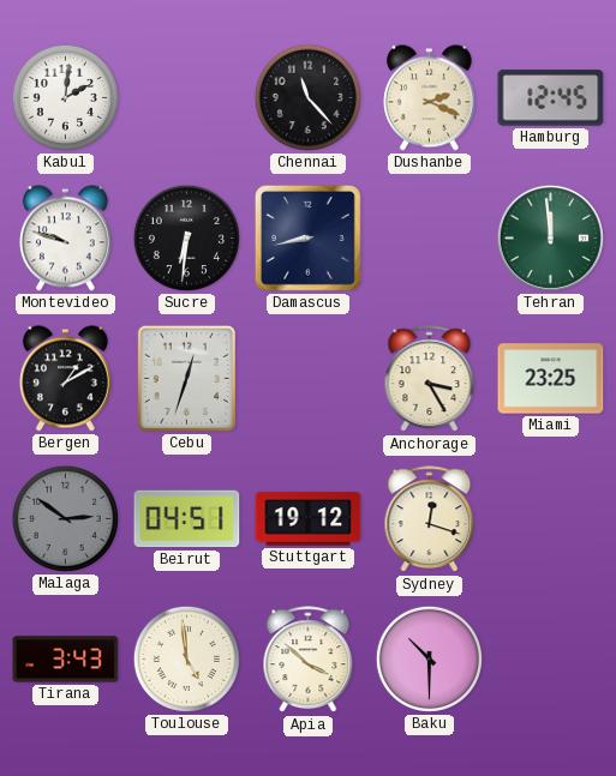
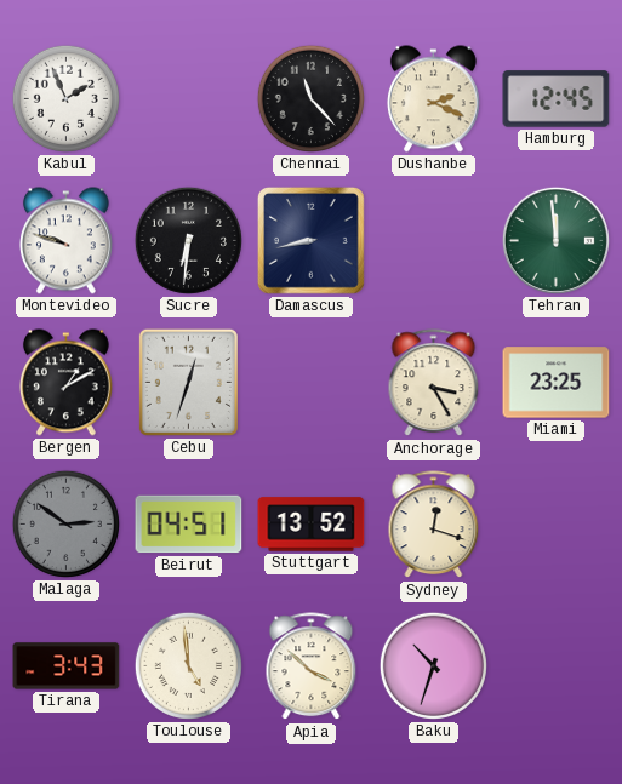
Kabul: 2:01 -> 1:56
Stuttgart: 19:12 -> 13:52
Baku: 10:30 -> 10:33
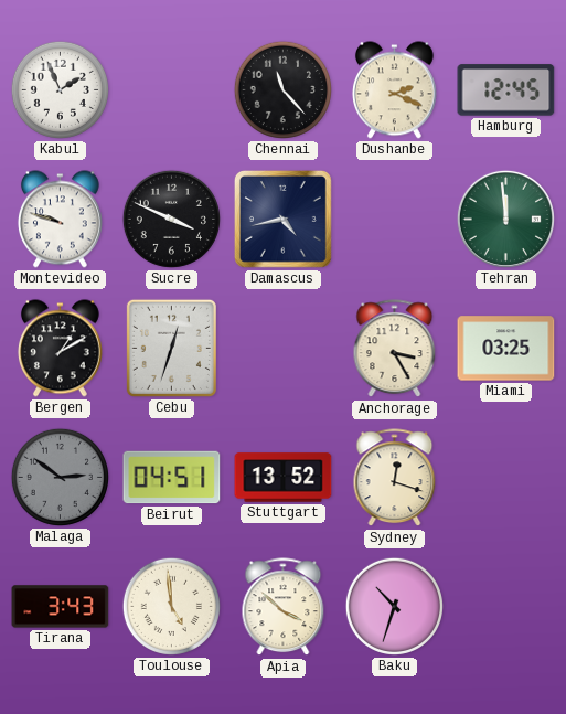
Sucre: 6:31 -> 3:49
Damascus: 8:43 -> 4:43
Miami: 23:25 -> 03:25
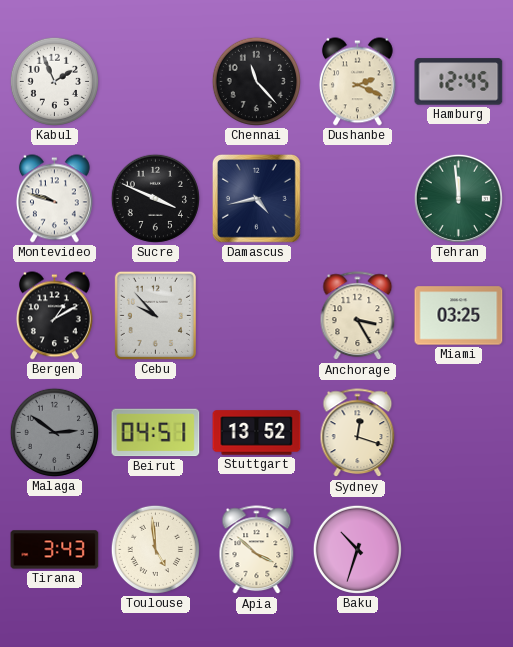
Cebu: 12:33 -> 9:53
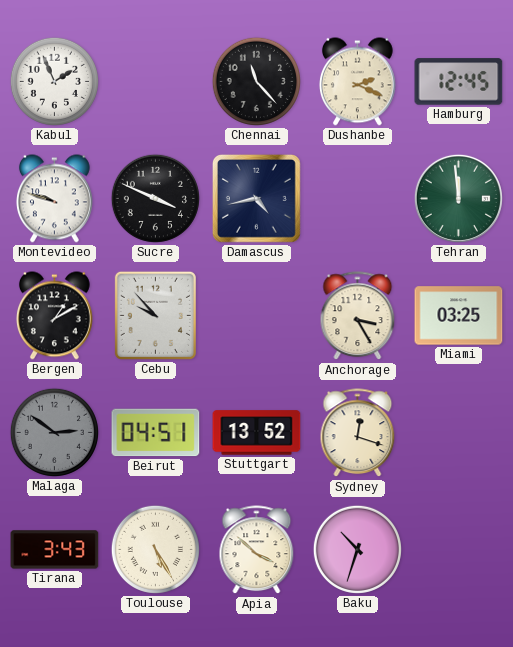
Toulouse: 4:59 -> 5:25
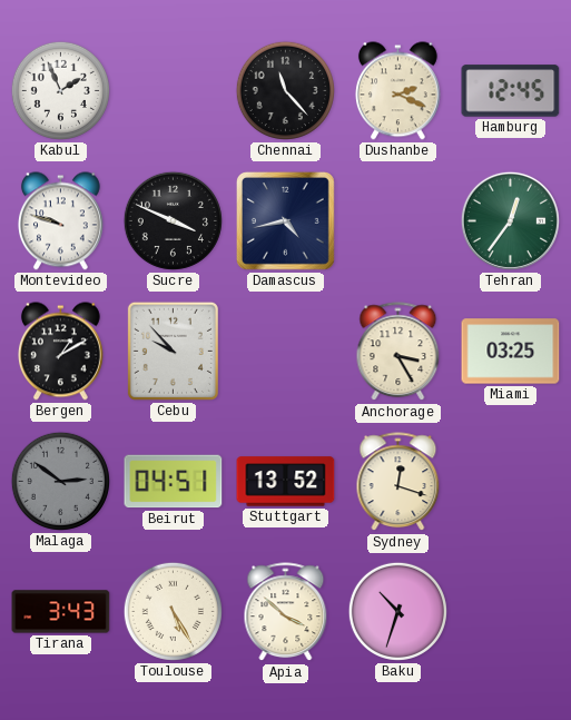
Tehran: 11:59 -> 12:36
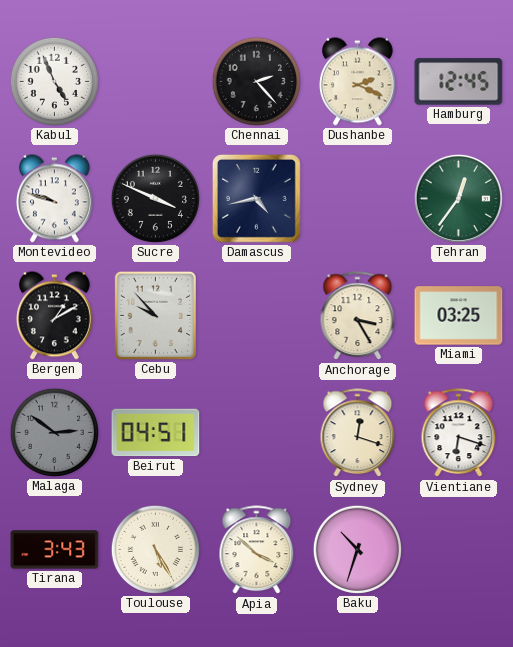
Kabul: 1:56 -> 4:56
Chennai: 11:23 -> 2:23
Stuttgart: 13:52 -> none
Vientiane: none -> 6:18
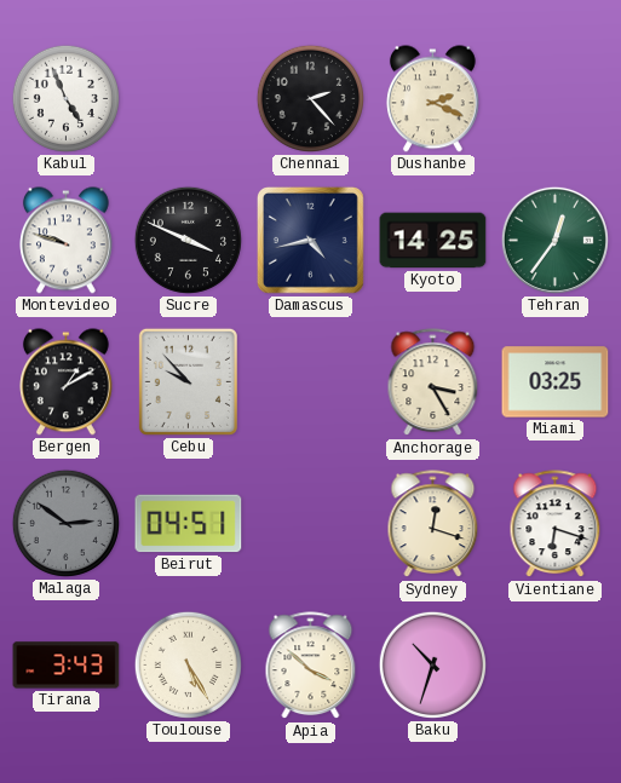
Hamburg: 12:45 -> none
Kyoto: none -> 14:25
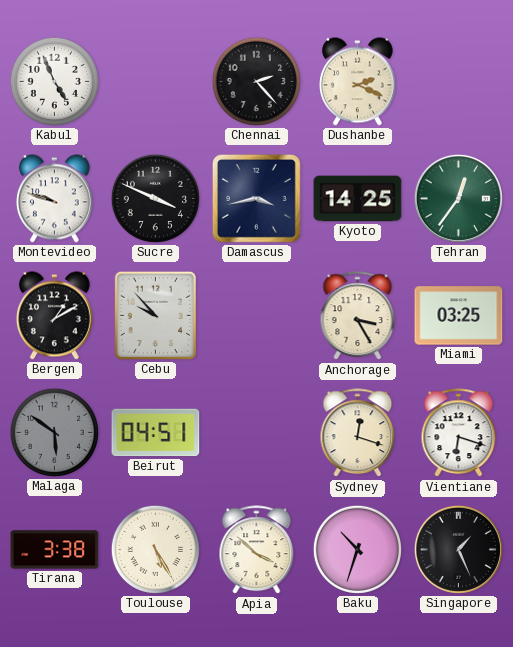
Damascus: 4:43 -> 3:43
Malaga: 2:51 -> 5:51
Tirana: 3:43 -> 3:38
Singapore: none -> 1:26
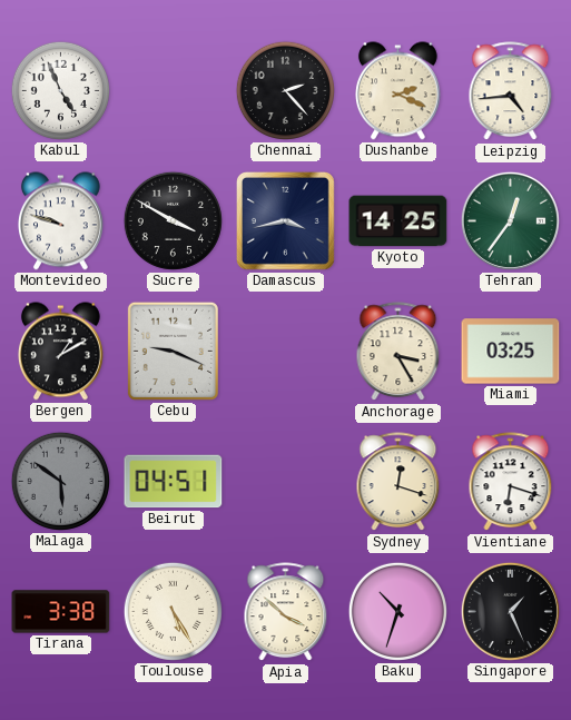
Leipzig: none -> 4:44
Sucre: 3:49 -> 3:50
Cebu: 9:53 -> 9:19
